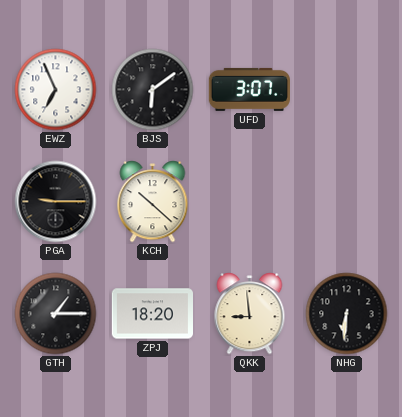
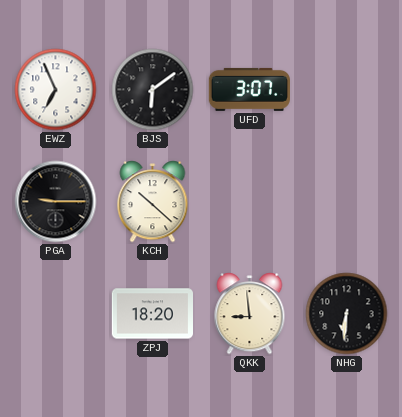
GTH: 1:15 -> none
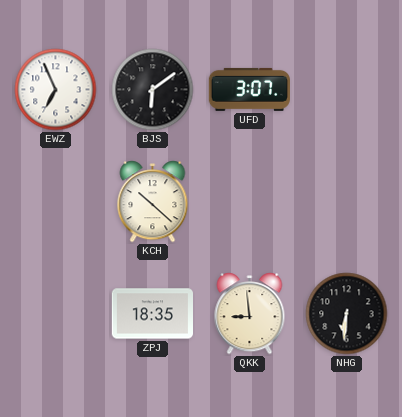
PGA: 9:15 -> none
ZPJ: 18:20 -> 18:35
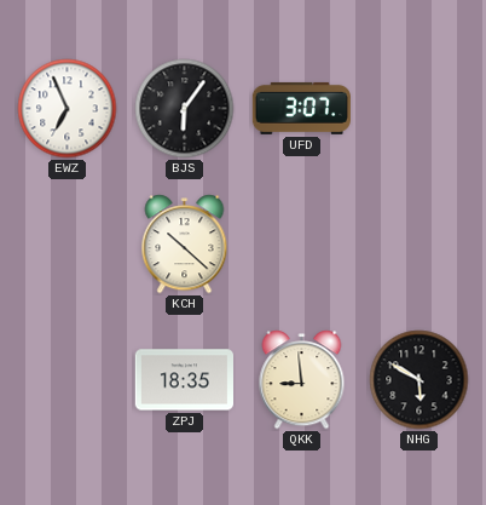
BJS: 6:09 -> 6:06
NHG: 6:31 -> 5:50
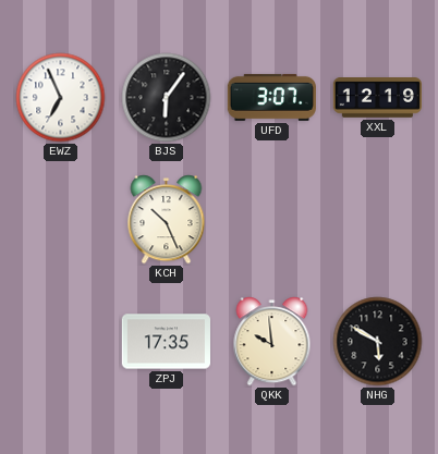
XXL: none -> 12:19
KCH: 10:22 -> 10:26
ZPJ: 18:35 -> 17:35
QKK: 8:59 -> 9:59
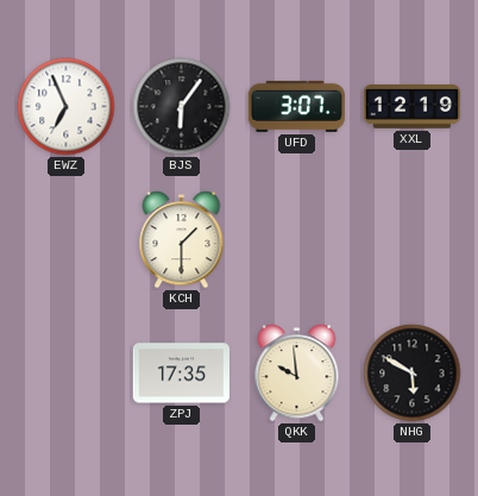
KCH: 10:26 -> 1:30
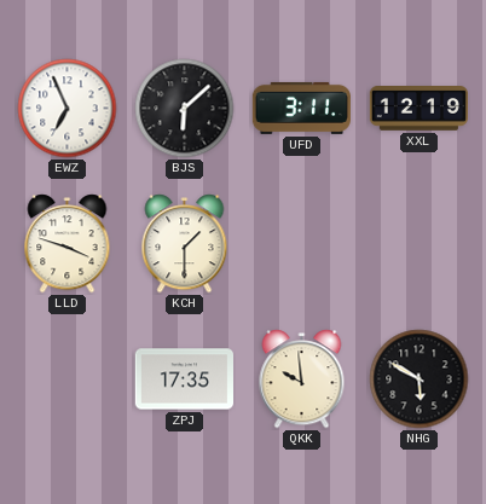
BJS: 6:06 -> 6:08
UFD: 3:07 -> 3:11
LLD: none -> 3:48
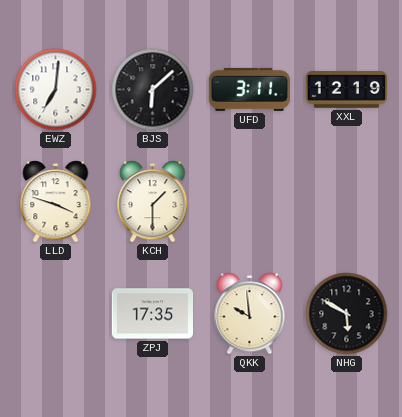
EWZ: 6:56 -> 7:01
